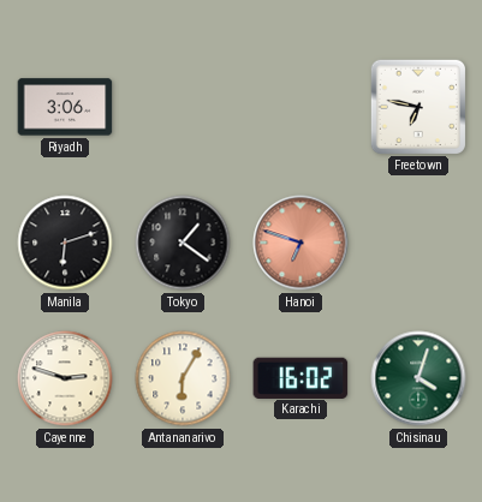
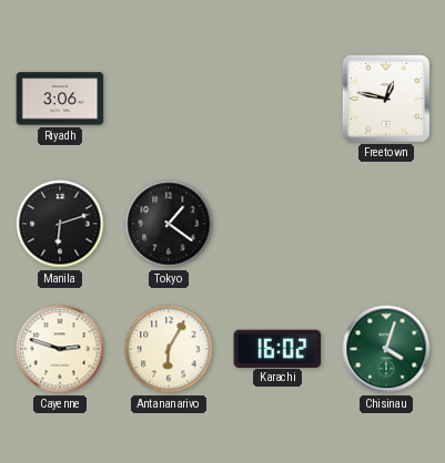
Freetown: 6:47 -> 12:47
Hanoi: 6:48 -> none
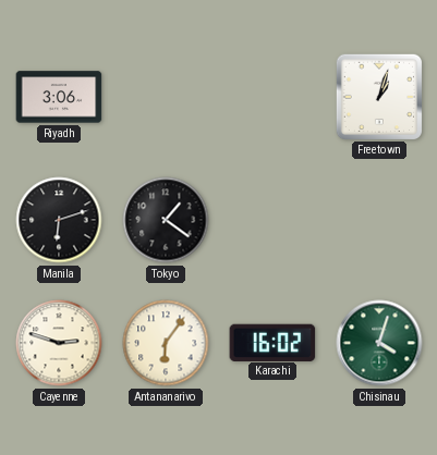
Freetown: 12:47 -> 1:03
Antananarivo: 6:05 -> 6:06
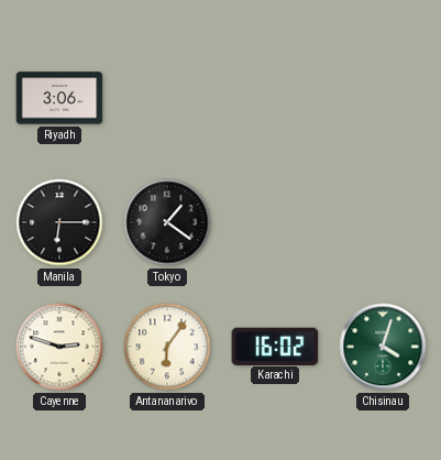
Freetown: 1:03 -> none
Manila: 6:12 -> 6:15
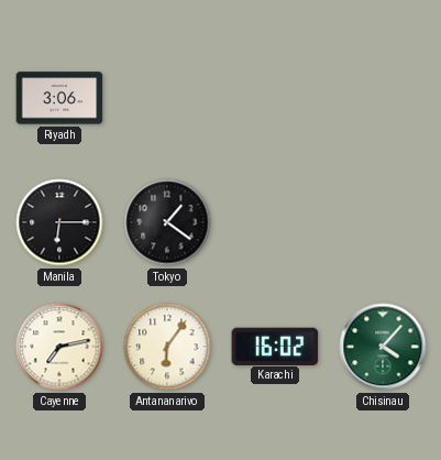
Cayenne: 2:48 -> 7:13
Chisinau: 4:03 -> 4:07
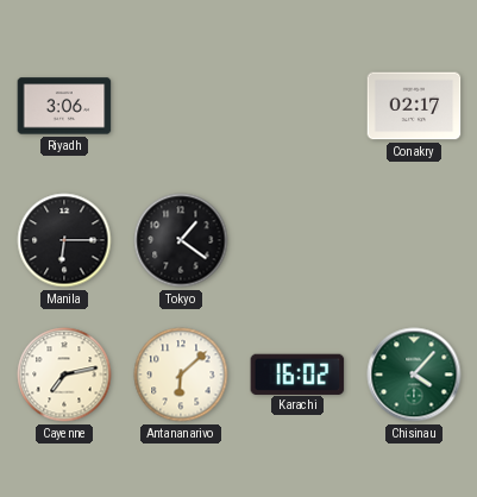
Conakry: none -> 02:17
Antananarivo: 6:06 -> 6:08
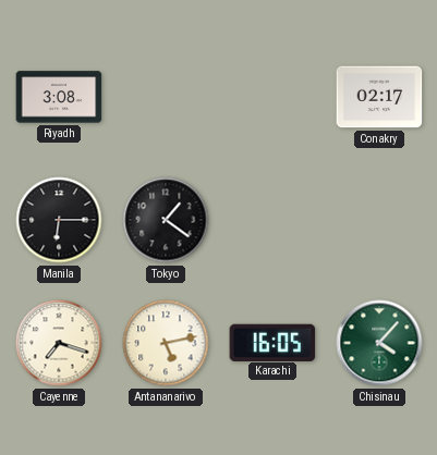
Riyadh: 3:06 -> 3:08
Cayenne: 7:13 -> 7:18
Antananarivo: 6:08 -> 5:13
Karachi: 16:02 -> 16:05
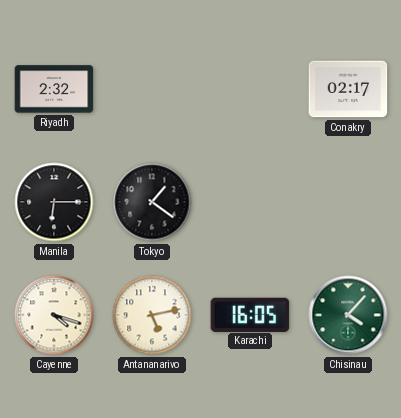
Riyadh: 3:08 -> 2:32
Cayenne: 7:18 -> 4:18
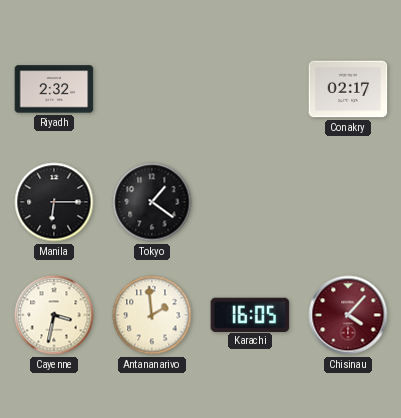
Cayenne: 4:18 -> 3:32
Antananarivo: 5:13 -> 1:59
Chisinau dial: green -> burgundy
